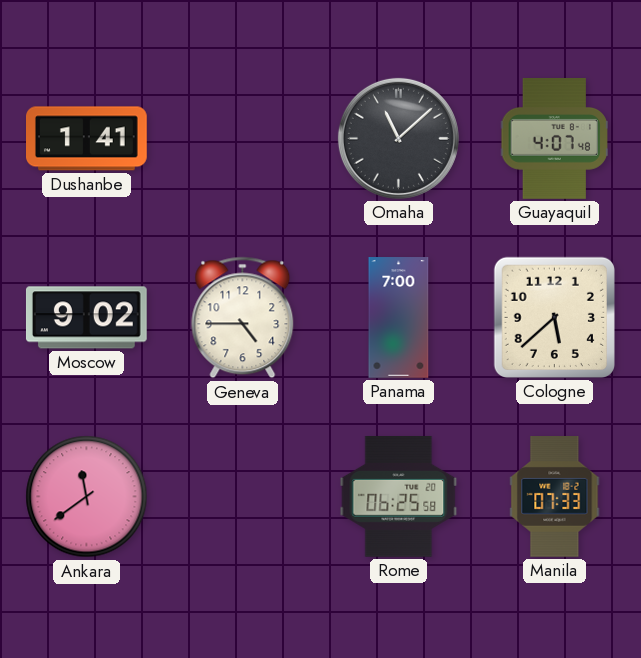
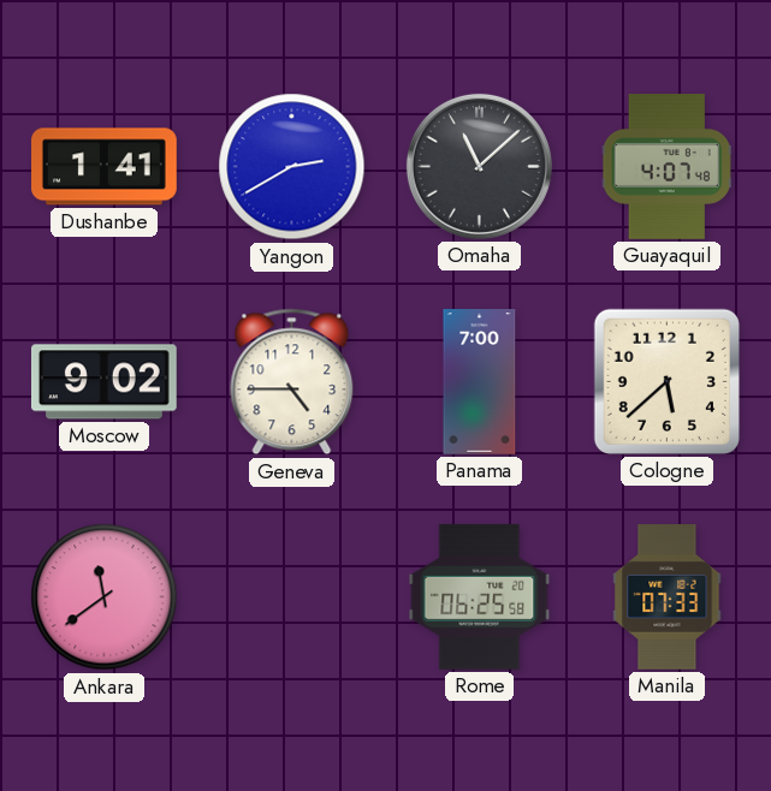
Yangon: none -> 2:40
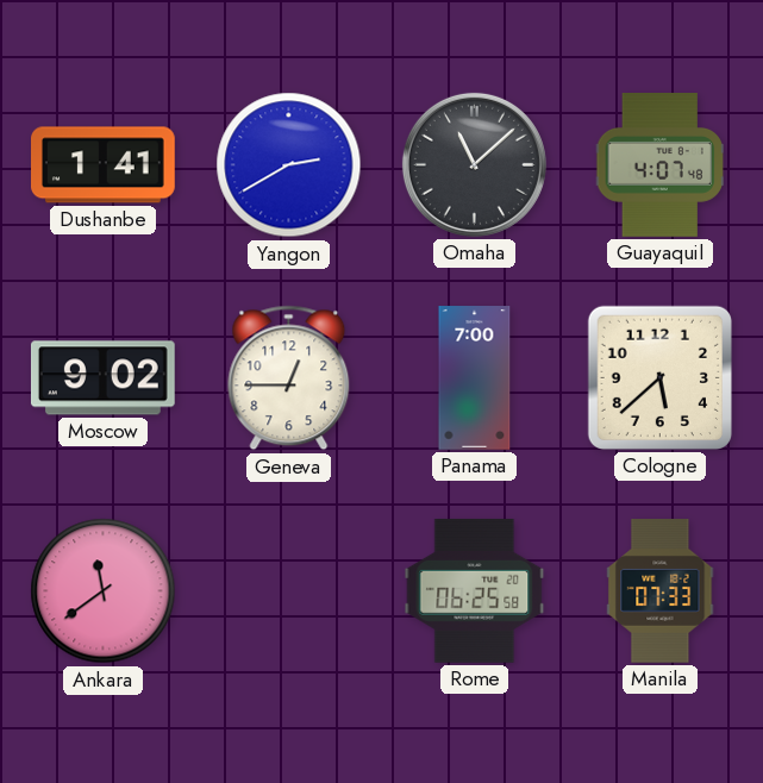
Geneva: 4:45 -> 12:45
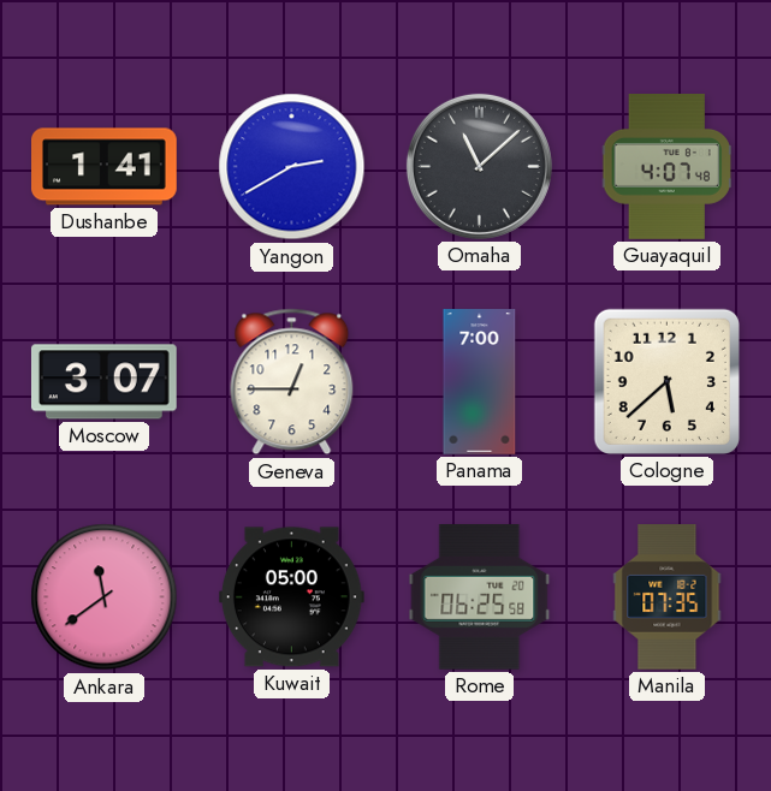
Moscow: 9:02 -> 3:07
Kuwait: none -> 05:00
Manila: 07:33 -> 07:35
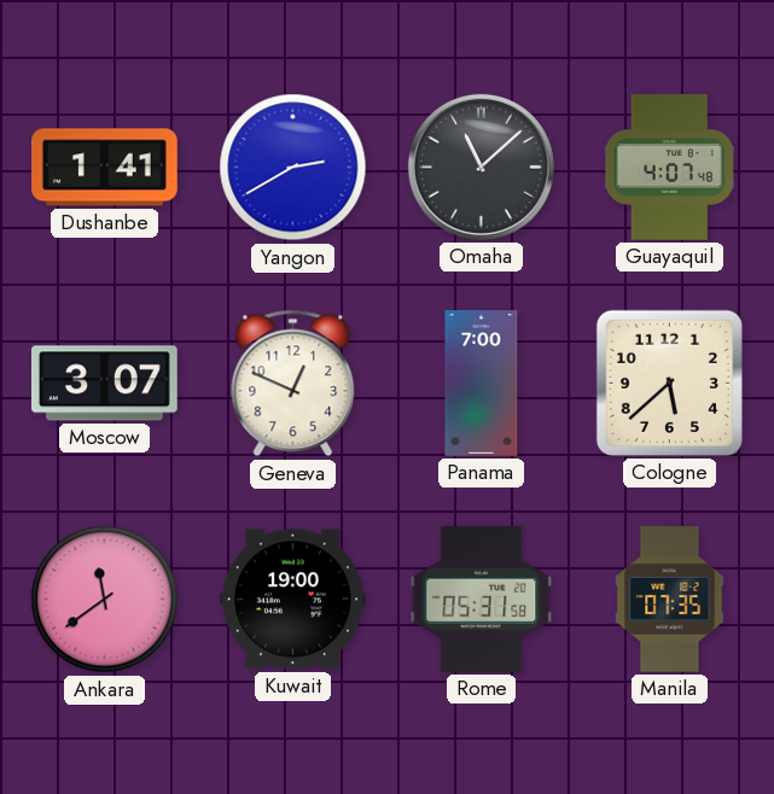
Geneva: 12:45 -> 12:49
Kuwait: 05:00 -> 19:00
Rome: 06:25 -> 05:31
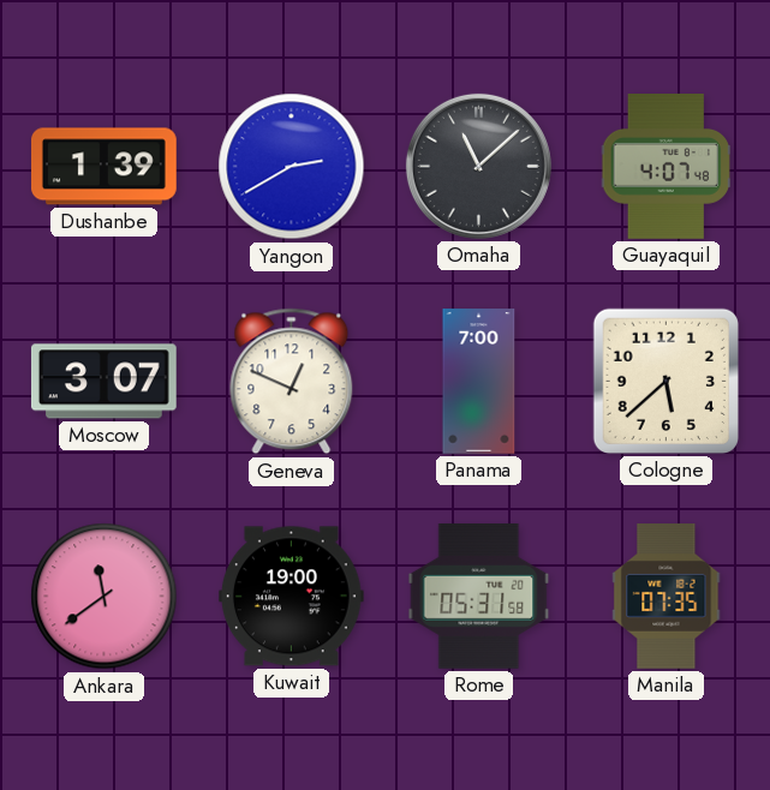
Dushanbe: 1:41 -> 1:39
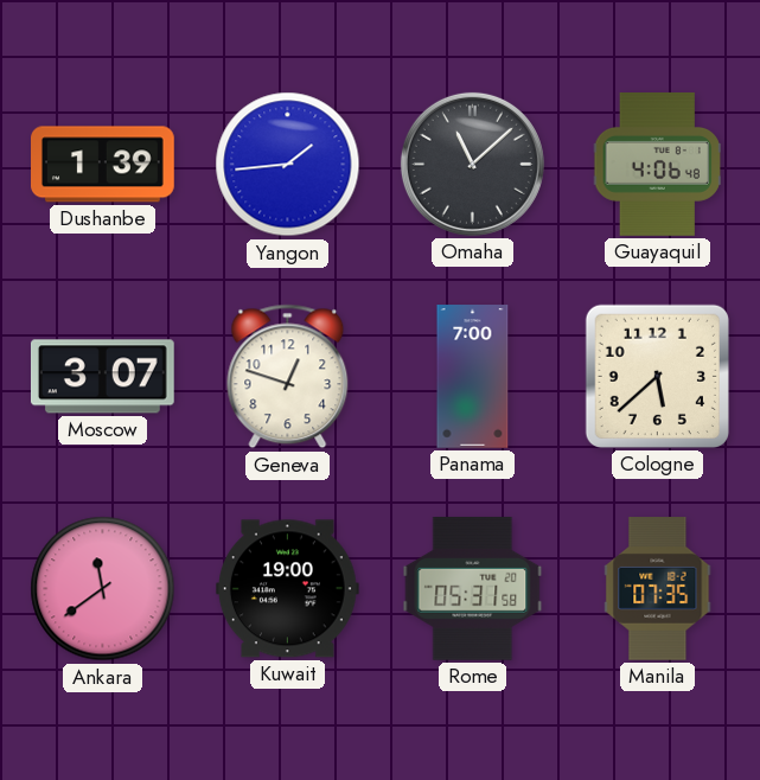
Yangon: 2:40 -> 1:44
Guayaquil: 4:07 -> 4:06
Geneva: 12:49 -> 12:48
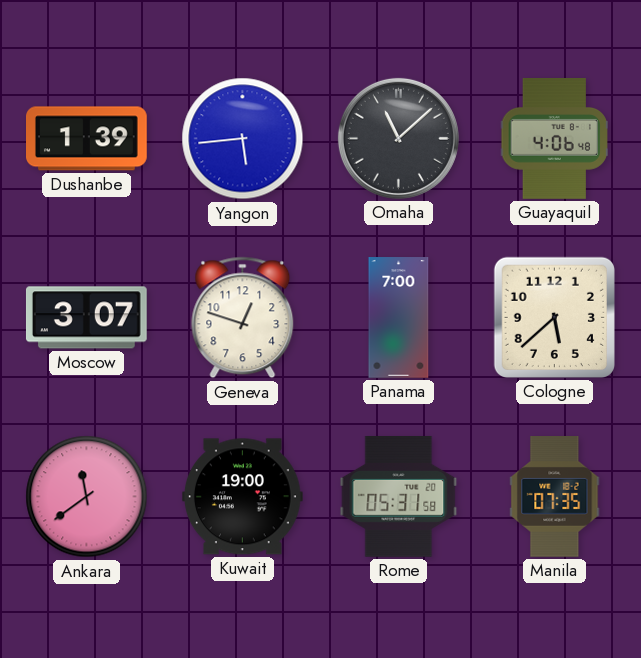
Yangon: 1:44 -> 5:44
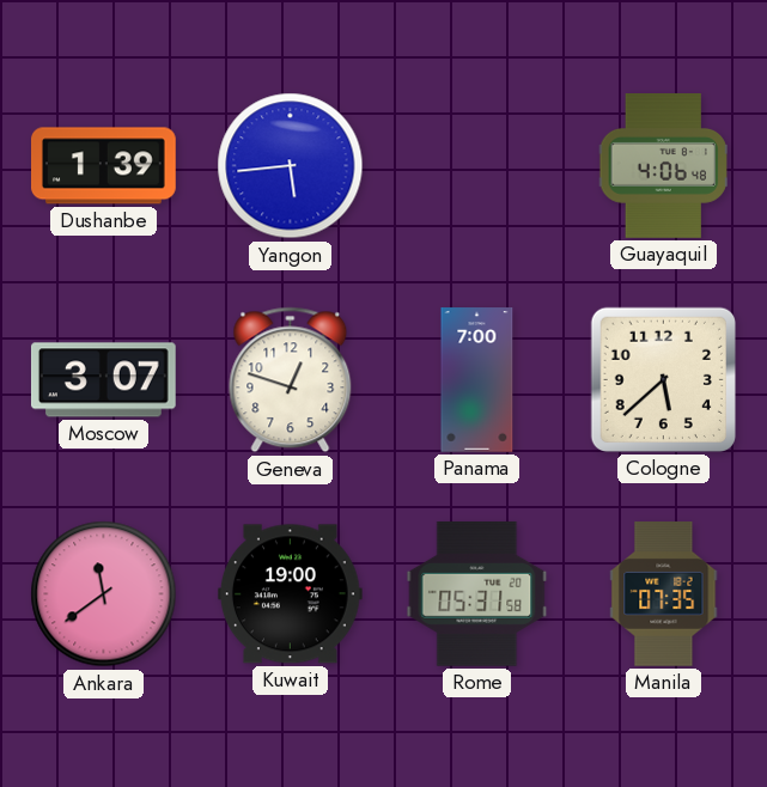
Omaha: 11:08 -> none
